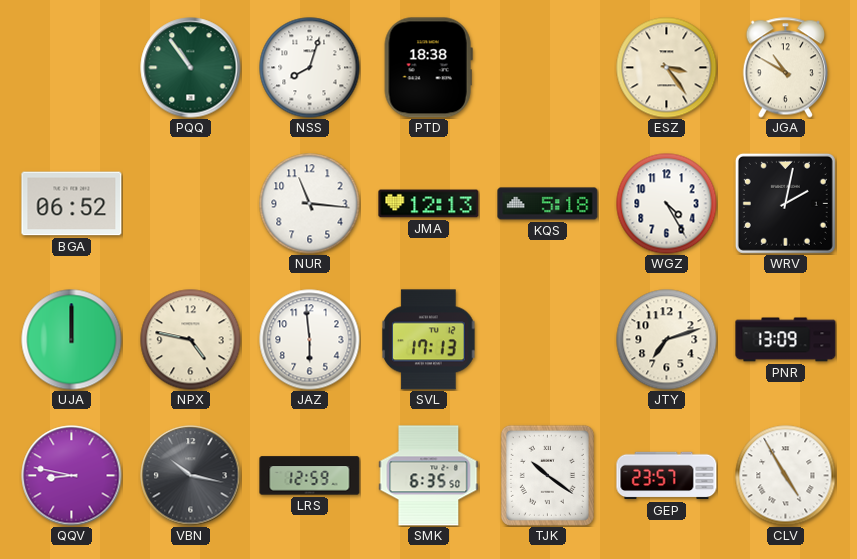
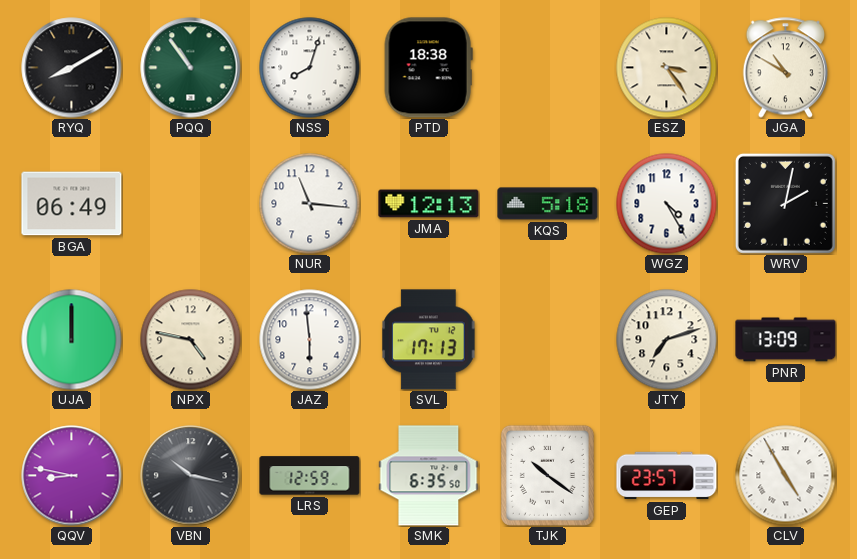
RYQ: none -> 8:10
BGA: 06:52 -> 06:49
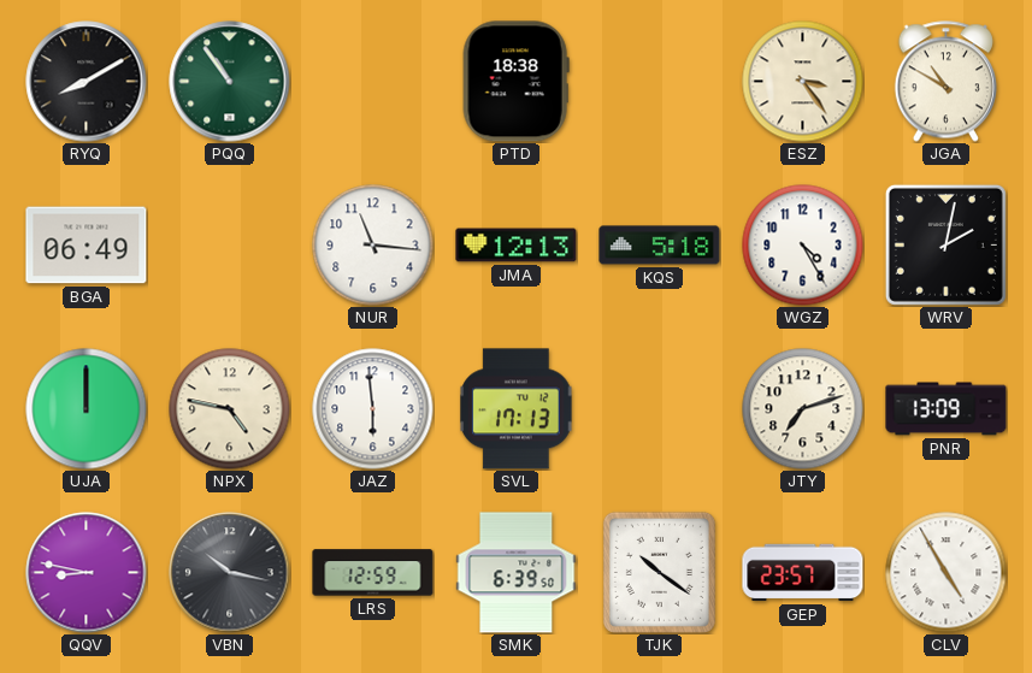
NSS: 8:03 -> none
SMK: 6:35 -> 6:39
